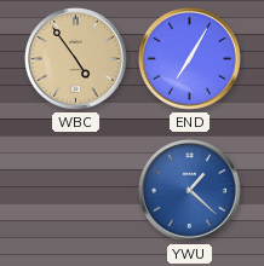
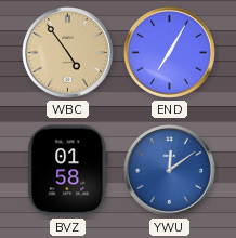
BVZ: none -> 01:58
YWU: 1:22 -> 12:09
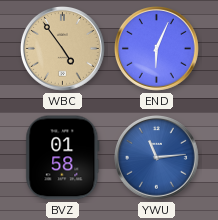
END: 7:05 -> 6:04
YWU: 12:09 -> 11:14
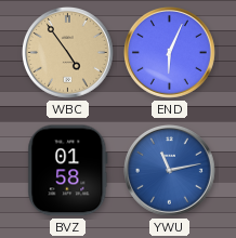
YWU: 11:14 -> 11:13
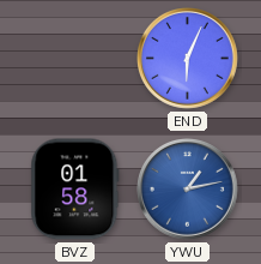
WBC: 4:54 -> none
YWU: 11:13 -> 1:13
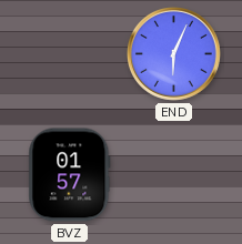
BVZ: 01:58 -> 01:57
YWU: 1:13 -> none
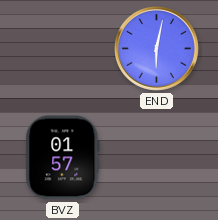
END: 6:04 -> 6:02
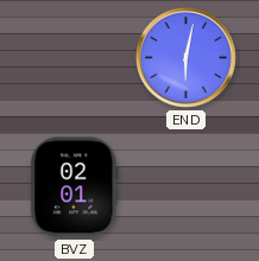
BVZ: 01:57 -> 02:01
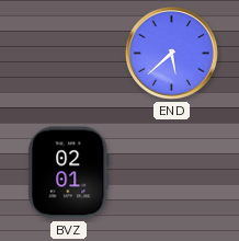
END: 6:02 -> 5:38
